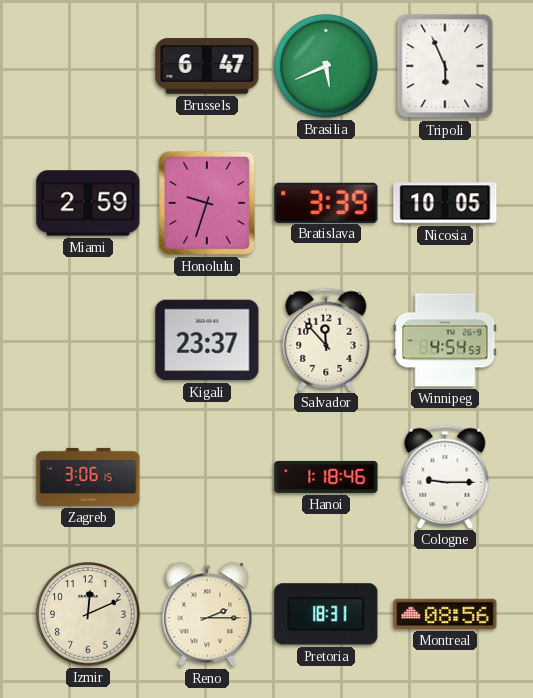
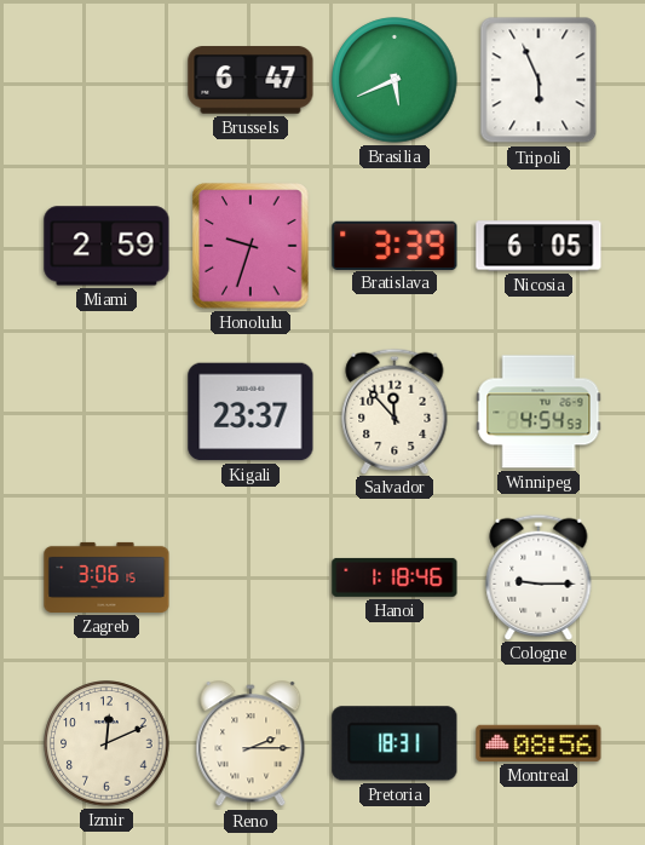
Nicosia: 10:05 -> 6:05
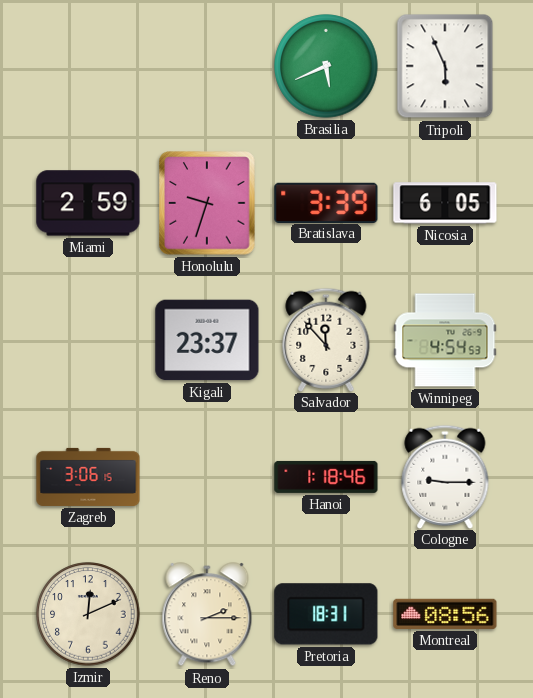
Brussels: 6:47 -> none
